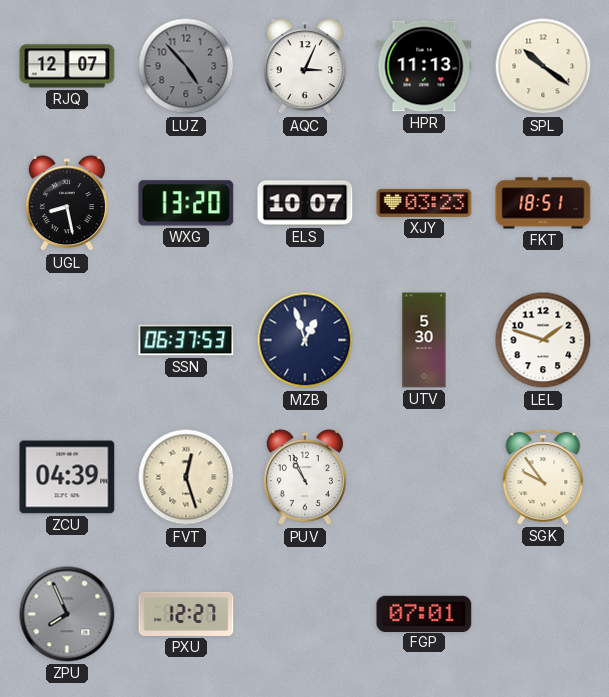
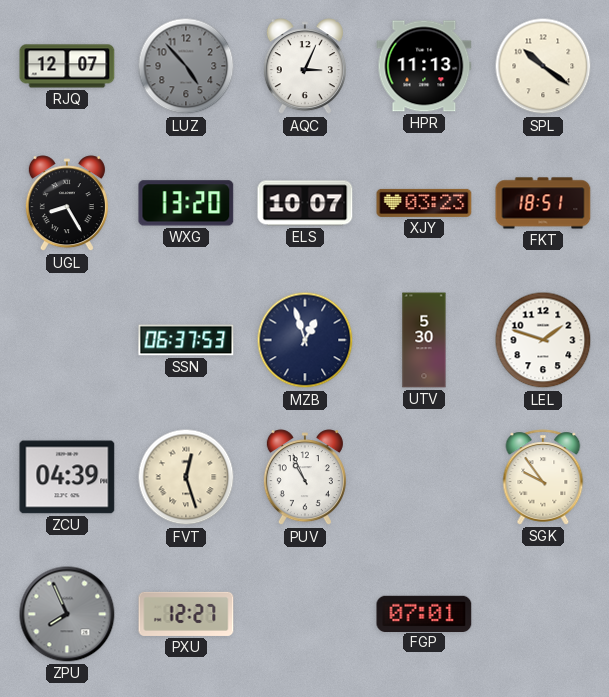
UGL: 8:28 -> 8:25
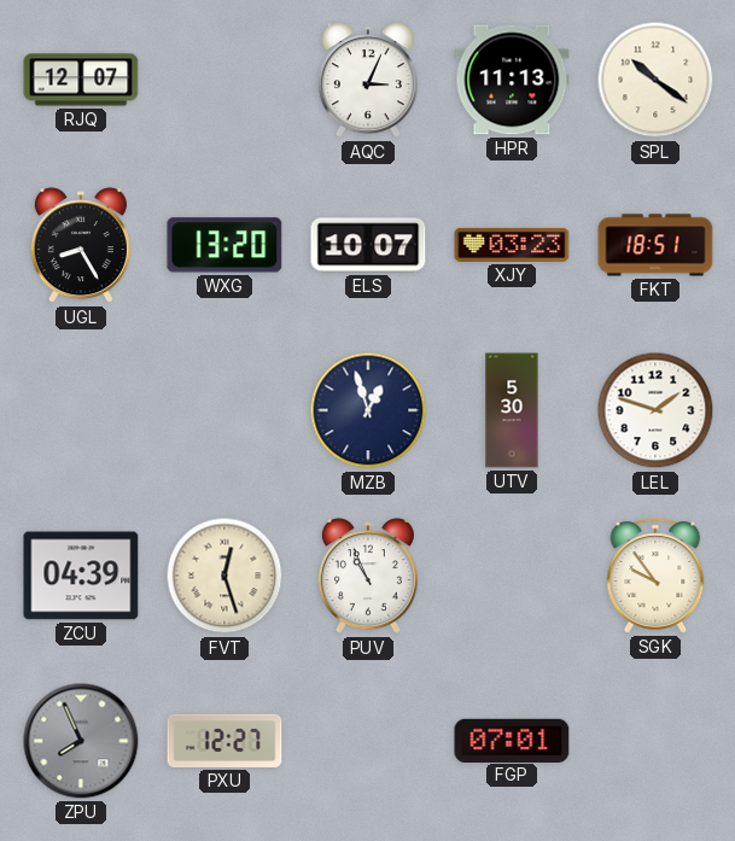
LUZ: 4:53 -> none
SSN: 06:37 -> none
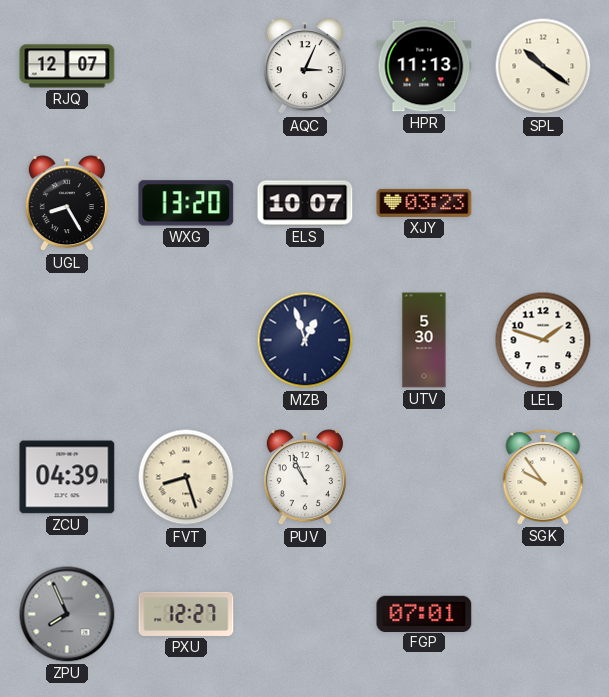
FKT: 18:51 -> none
FVT: 12:27 -> 8:27
